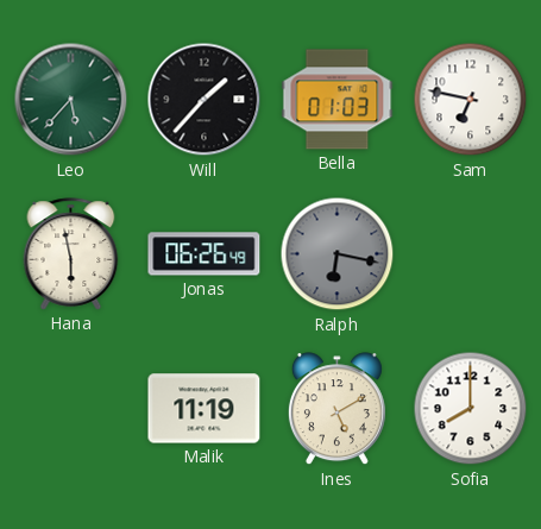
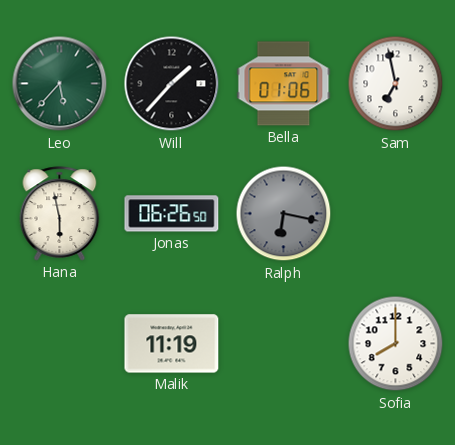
Bella: 01:03 -> 01:06
Sam: 6:47 -> 6:58
Jonas: 06:26:49 -> 06:26:50
Ines: 5:10 -> none
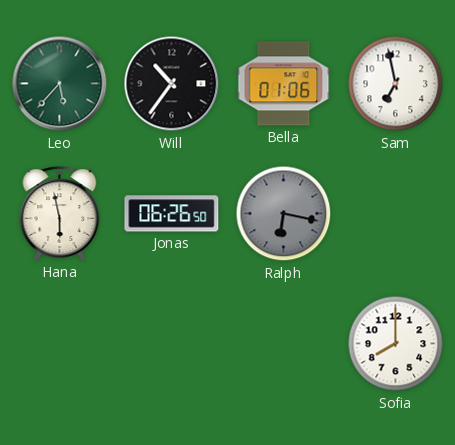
Will: 1:37 -> 10:36
Malik: 11:19 -> none
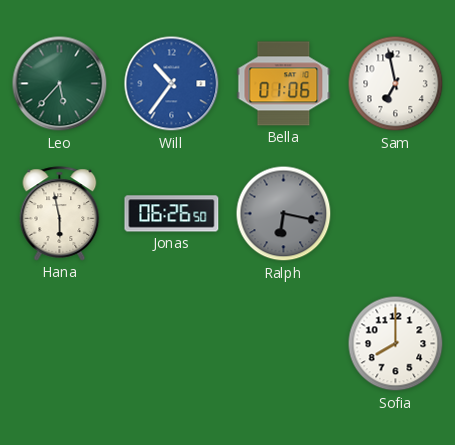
Will dial: black -> blue
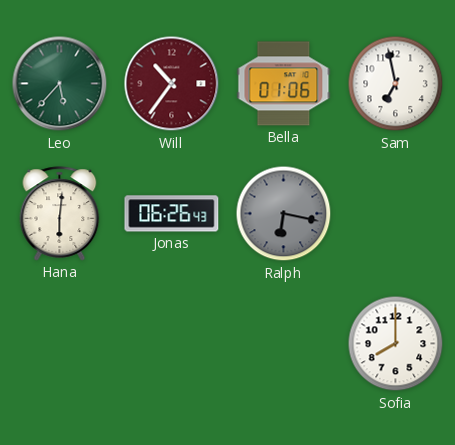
Will dial: blue -> burgundy
Hana: 5:58 -> 6:01
Jonas: 06:26:50 -> 06:26:43
